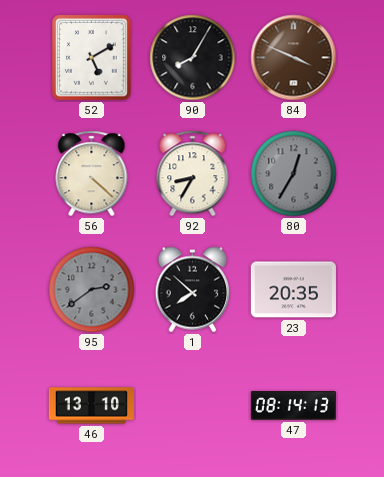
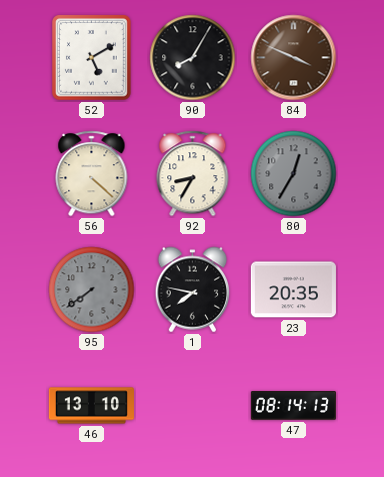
95: 2:39 -> 7:39
1: 7:52 -> 7:47
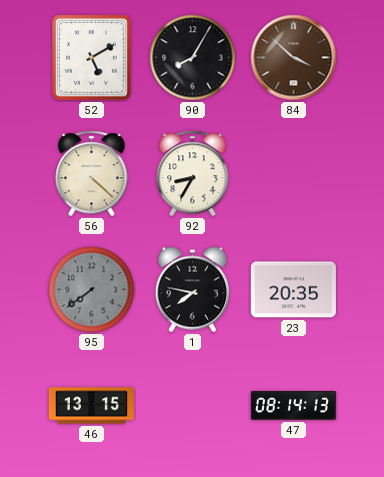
84: 3:49 -> 3:52
80: 12:35 -> none
46: 13:10 -> 13:15
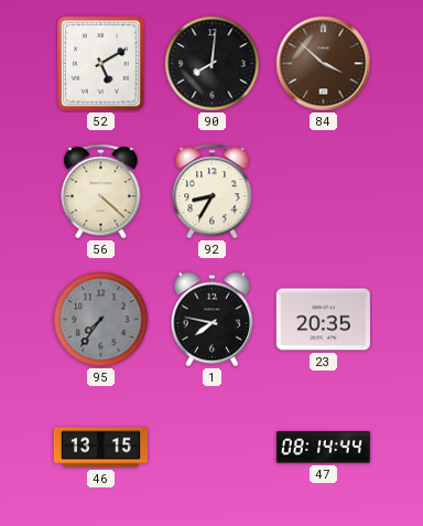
90: 8:05 -> 8:01
95: 7:39 -> 7:36
47: 08:14:13 -> 08:14:44
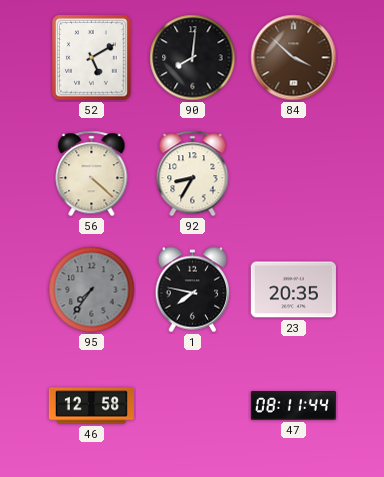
46: 13:15 -> 12:58
47: 08:14 -> 08:11
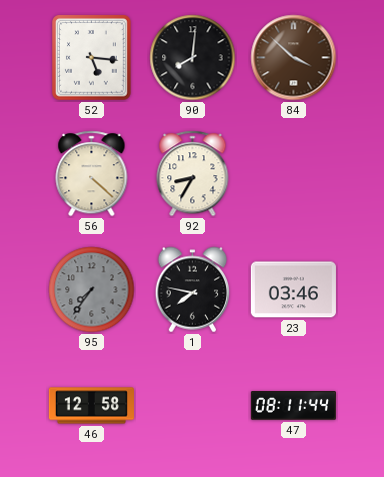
52: 5:10 -> 5:16
23: 20:35 -> 03:46
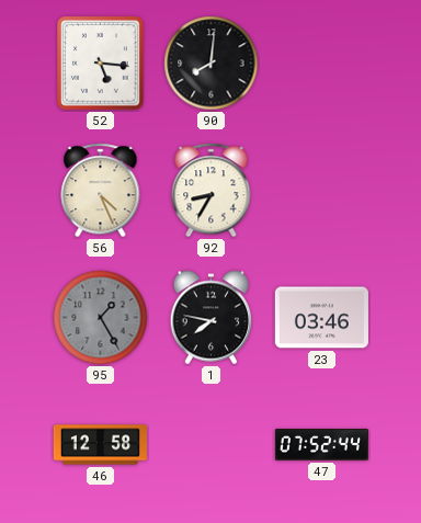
84: 3:52 -> none
56: 4:22 -> 4:26
95: 7:36 -> 1:25
47: 08:11 -> 07:52
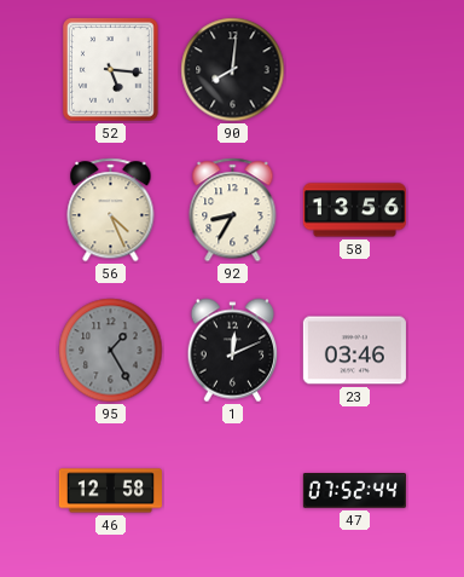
58: none -> 13:56
1: 7:47 -> 12:11
